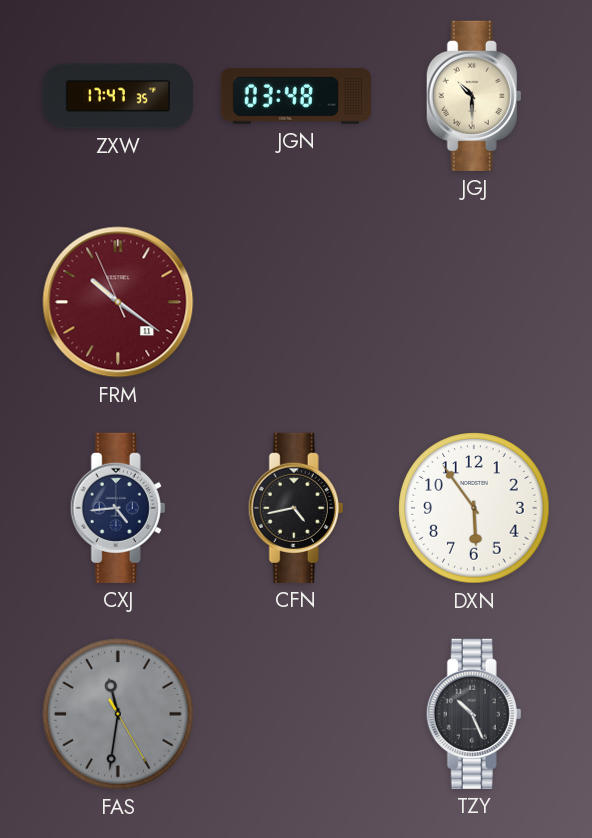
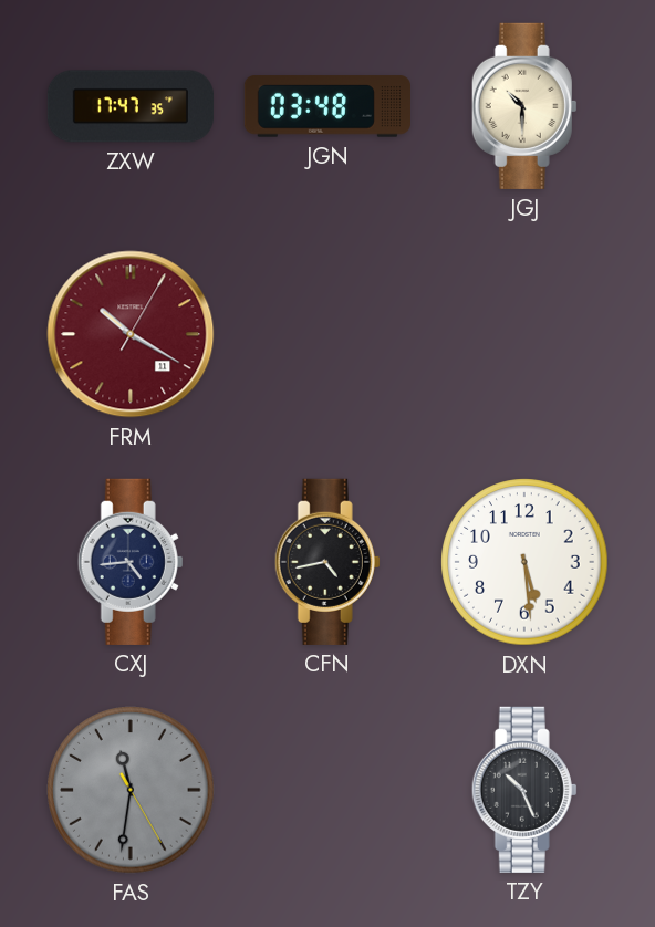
FRM: 10:20:56 -> 10:20:05
DXN: 5:54 -> 5:29
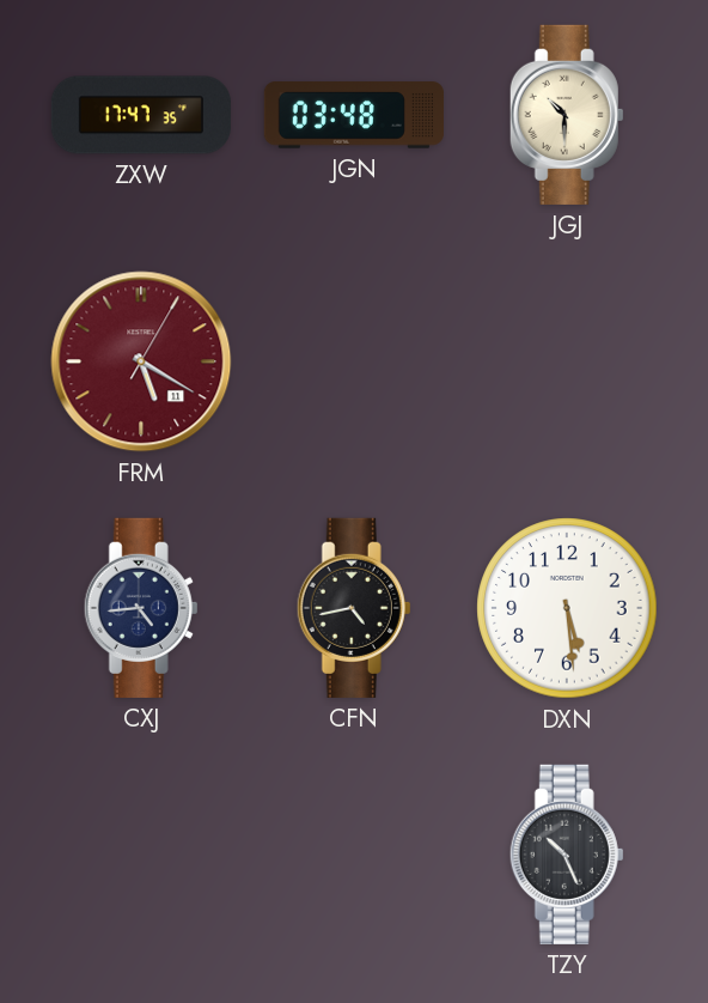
FRM: 10:20 -> 5:20
FAS: 11:31 -> none
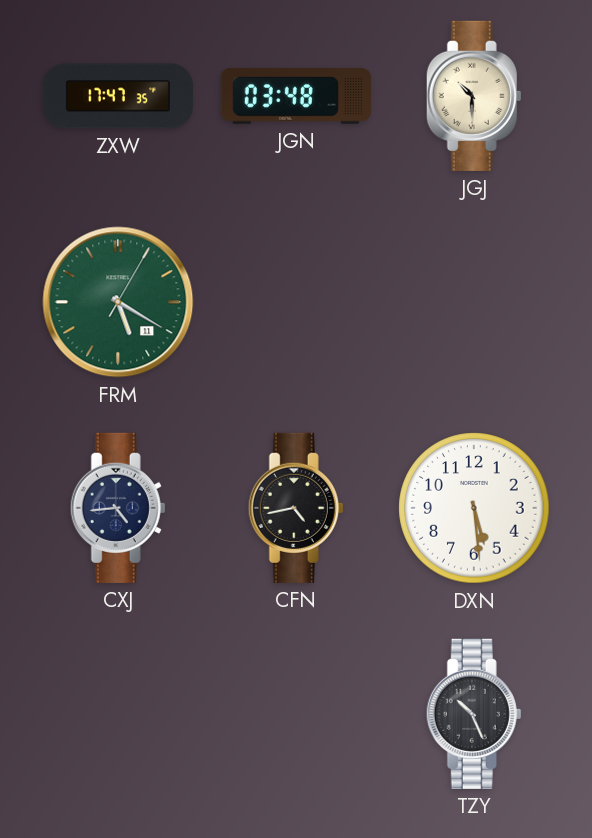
FRM dial: burgundy -> green
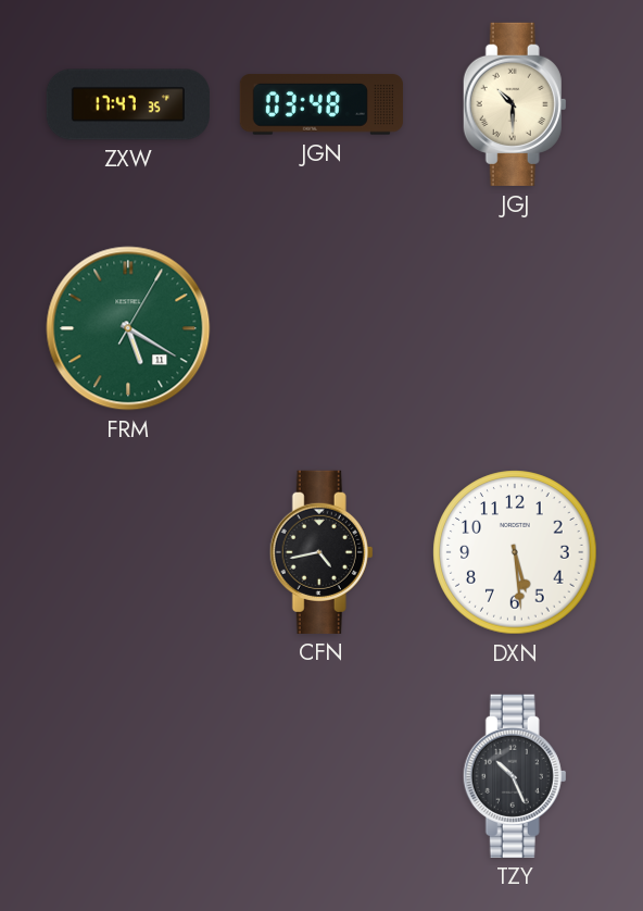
CXJ: 4:44 -> none
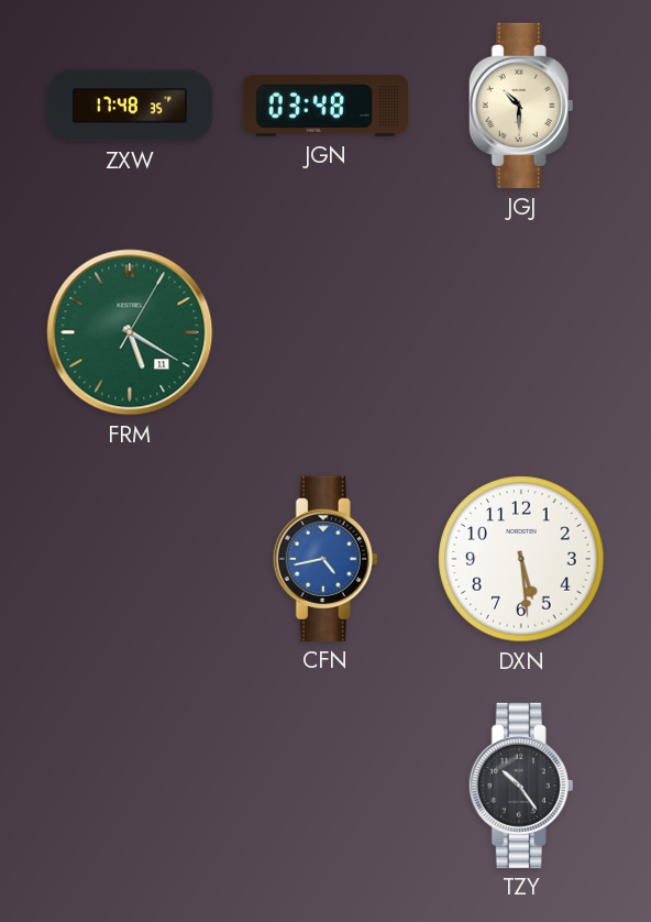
ZXW: 17:47 -> 17:48
CFN dial: black -> blue
TZY: 10:26 -> 10:24
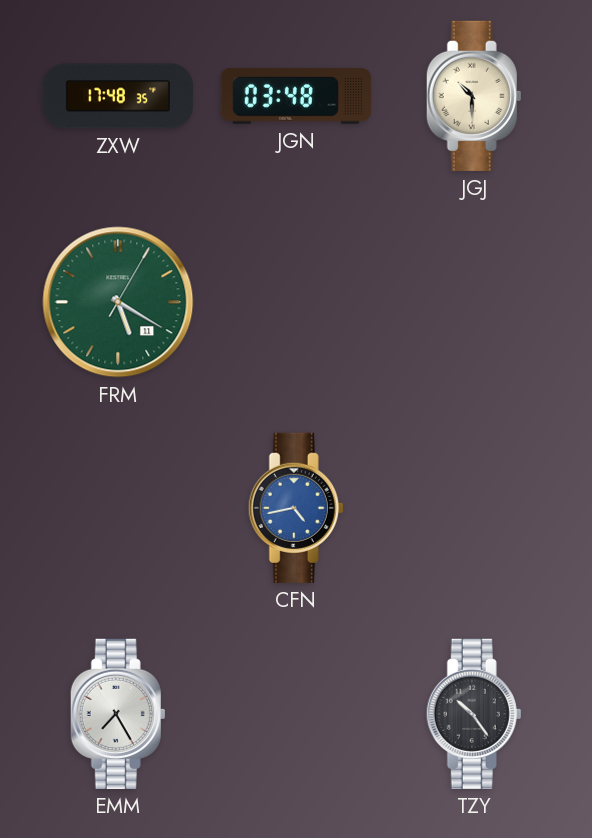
DXN: 5:29 -> none
EMM: none -> 7:25
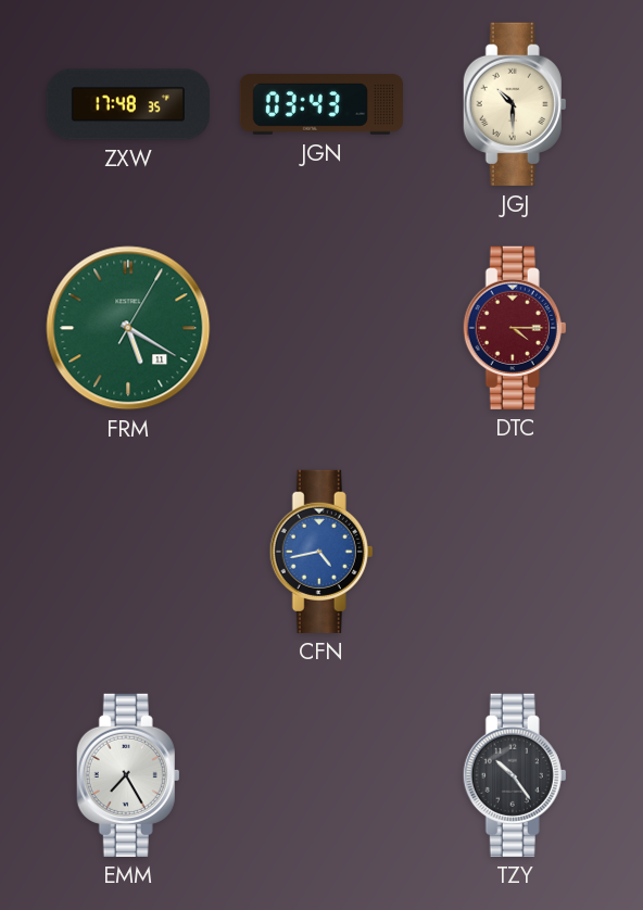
JGN: 03:48 -> 03:43
DTC: none -> 4:15
